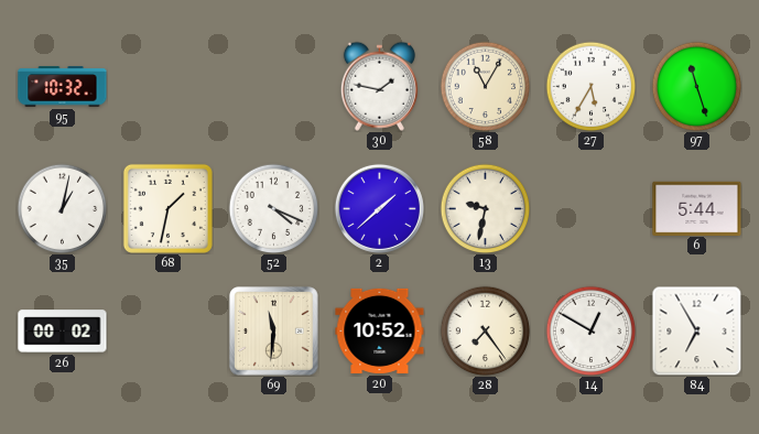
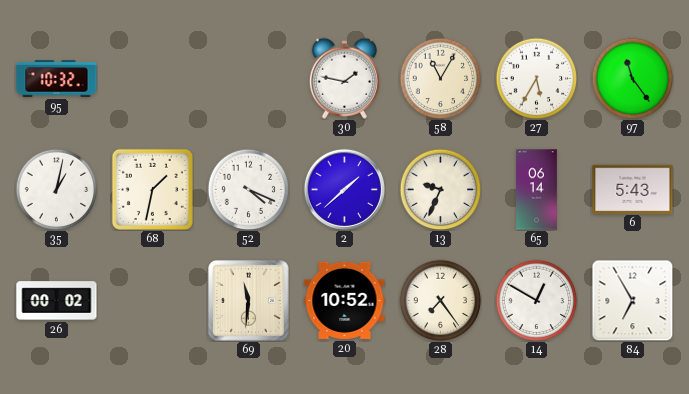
97: 11:27 -> 11:24
13: 9:32 -> 9:34
65: none -> 06:14
6: 5:44 -> 5:43
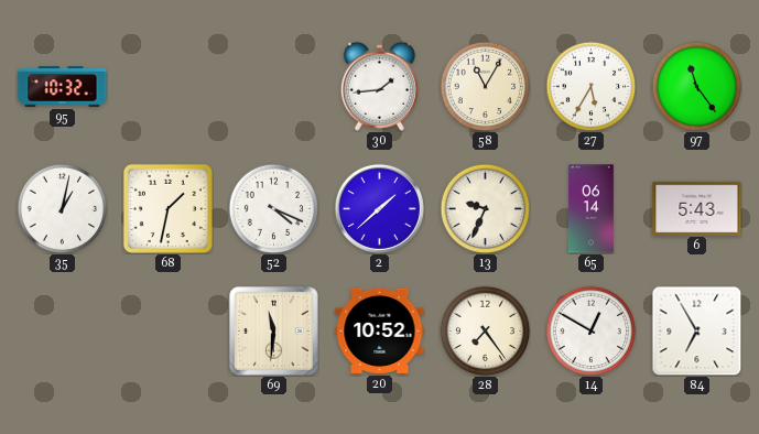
30: 1:47 -> 1:44
26: 00:02 -> none
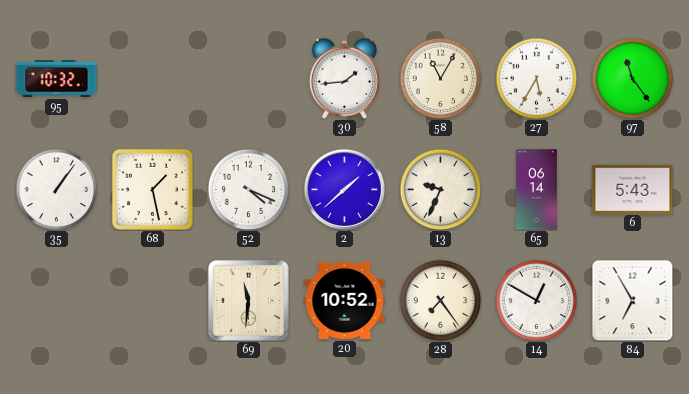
35: 1:02 -> 1:06
68: 1:32 -> 1:28
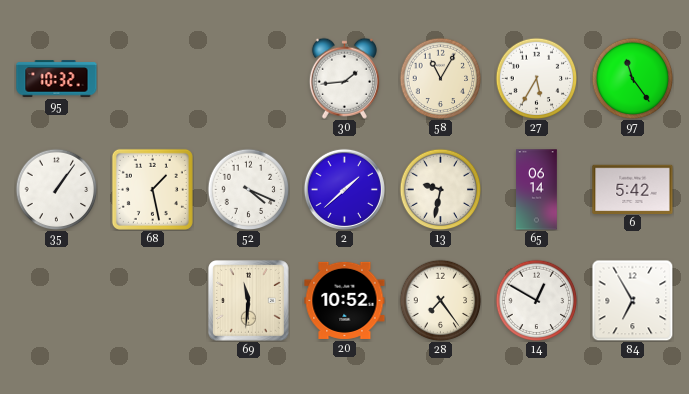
13: 9:34 -> 9:32
6: 5:43 -> 5:42
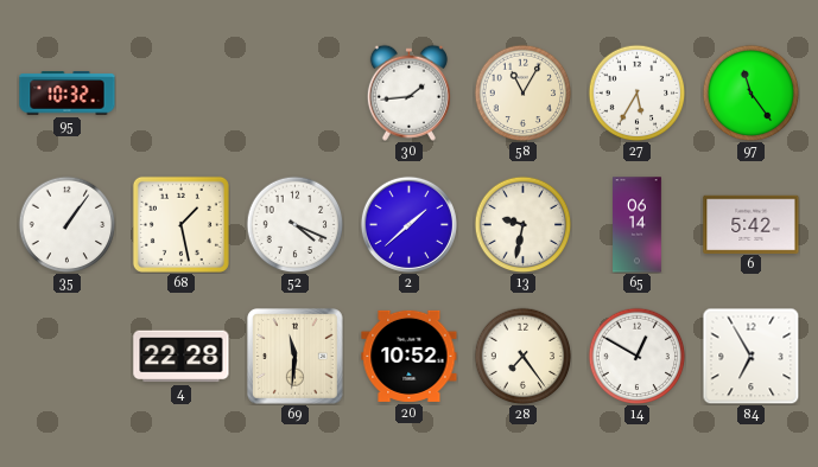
4: none -> 22:28
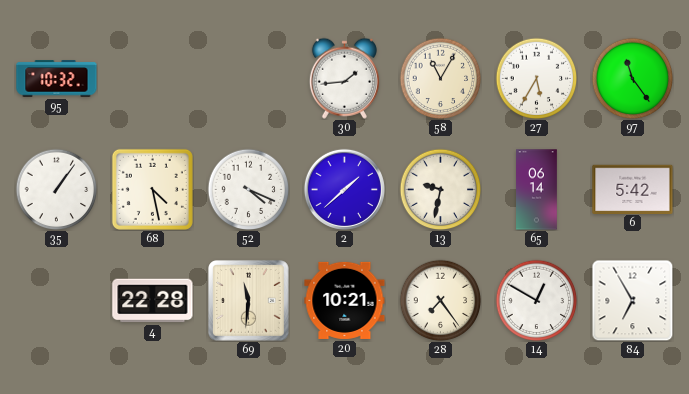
68: 1:28 -> 4:28
20: 10:52 -> 10:21
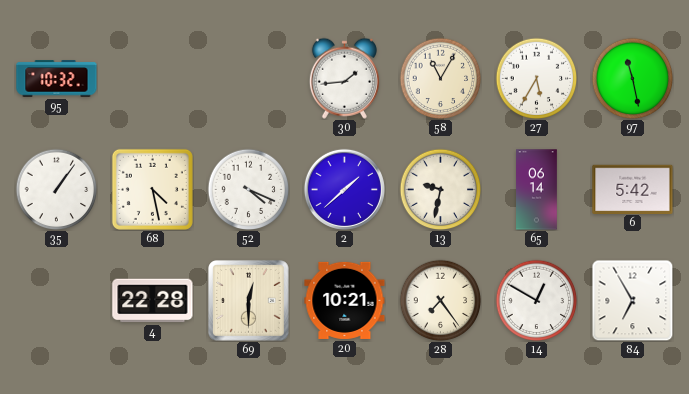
97: 11:24 -> 11:28
69: 11:31 -> 12:30
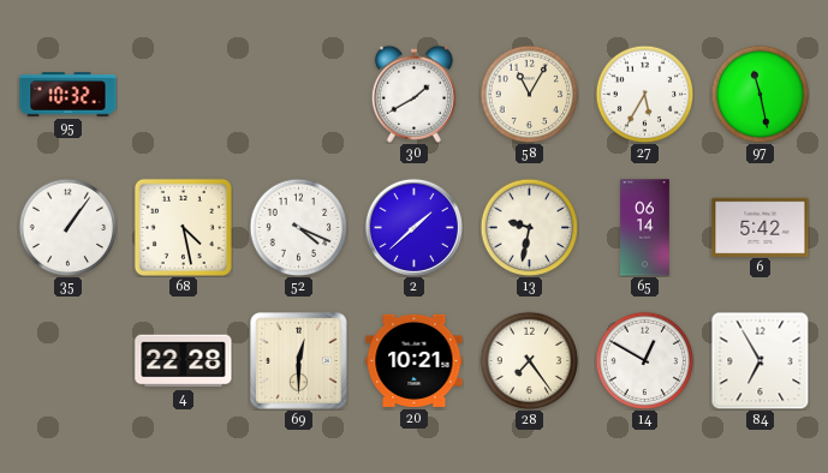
30: 1:44 -> 1:40
